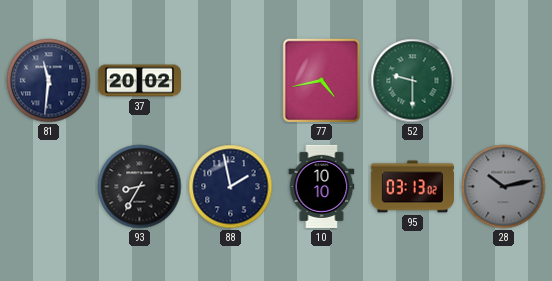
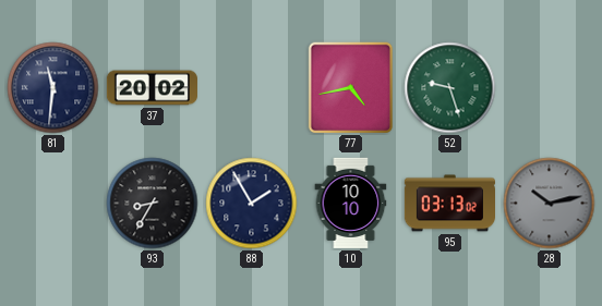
52: 9:30 -> 9:27
88: 1:58 -> 1:55
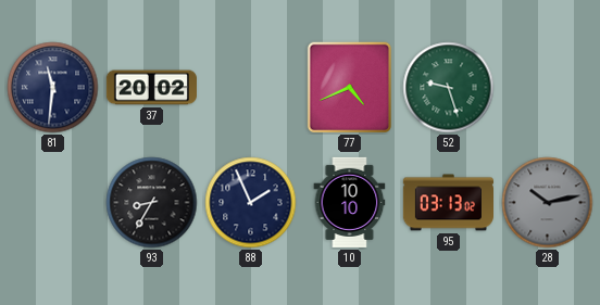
77: 4:43 -> 4:41
88: 1:55 -> 1:56
